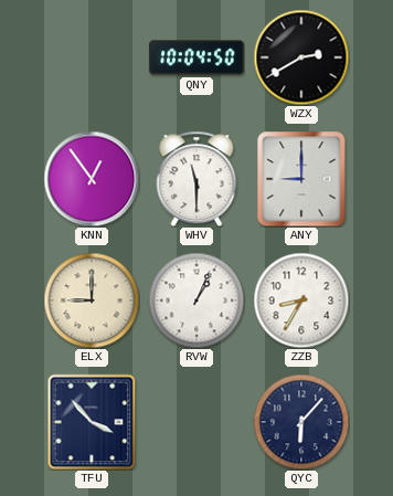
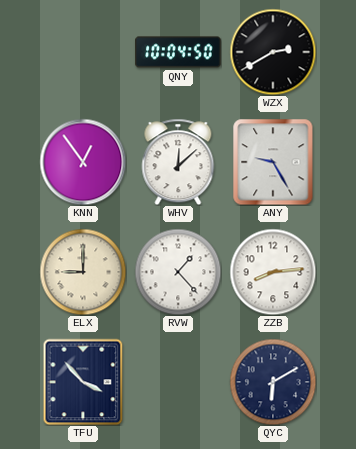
WHV: 11:30 -> 12:08
ANY: 9:00 -> 9:25
RVW: 1:04 -> 1:23
ZZB: 8:35 -> 8:14
QYC: 6:07 -> 6:10
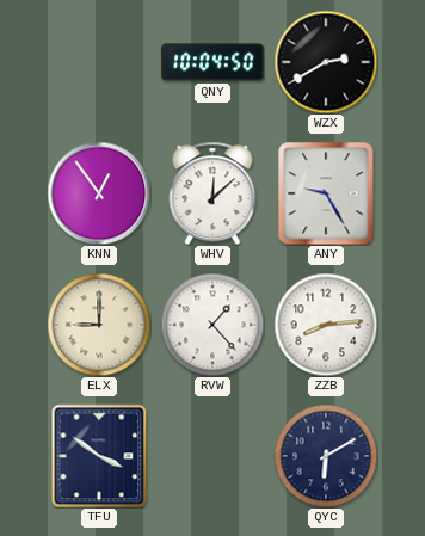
TFU: 3:53 -> 3:51
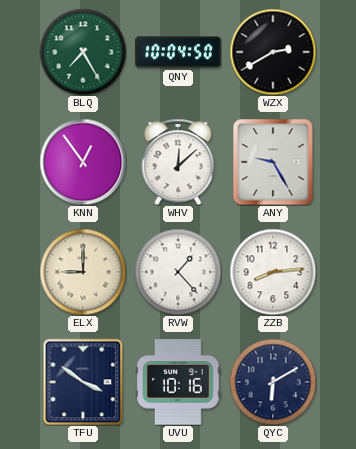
BLQ: none -> 7:25
UVU: none -> 10:16
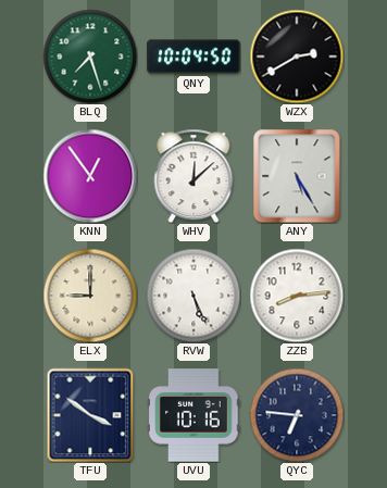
BLQ: 7:25 -> 7:27
ANY: 9:25 -> 5:25
RVW: 1:23 -> 5:26
QYC: 6:10 -> 6:46
